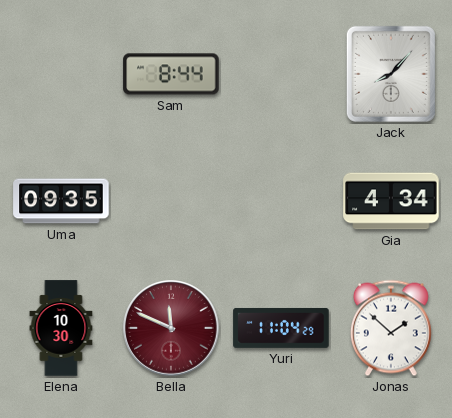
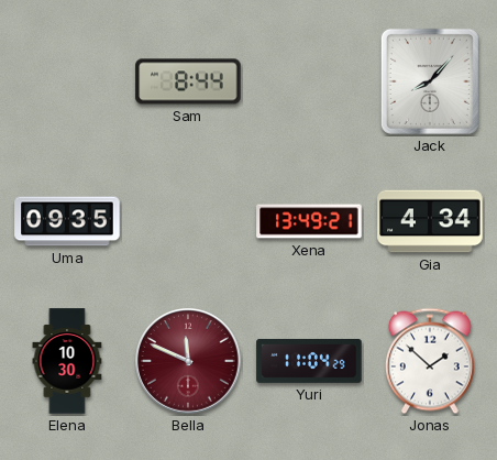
Xena: none -> 13:49
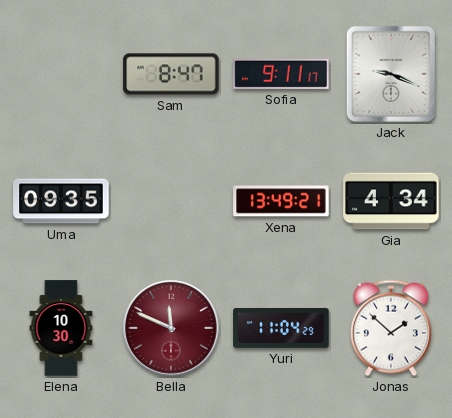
Sam: 8:44 -> 8:47
Sofia: none -> 9:11
Jack: 8:07 -> 9:19
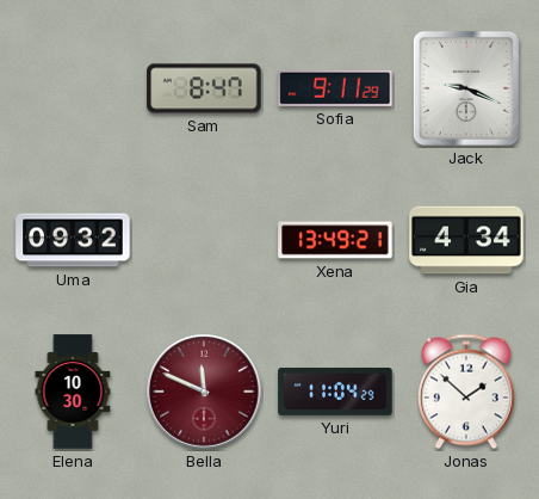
Sofia: 9:11:17 -> 9:11:29
Uma: 09:35 -> 09:32
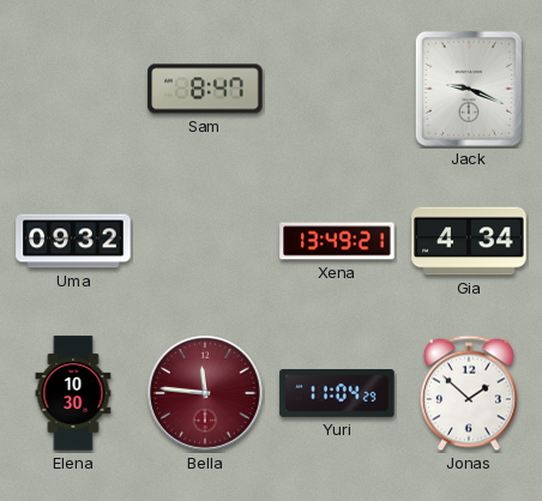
Sofia: 9:11 -> none
Bella: 11:49 -> 11:46
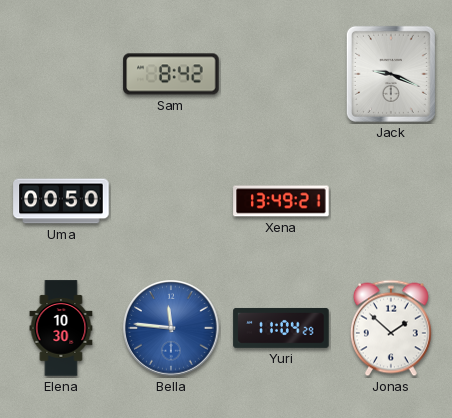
Sam: 8:47 -> 8:42
Uma: 09:32 -> 00:50
Gia: 4:34 -> none
Bella dial: burgundy -> blue
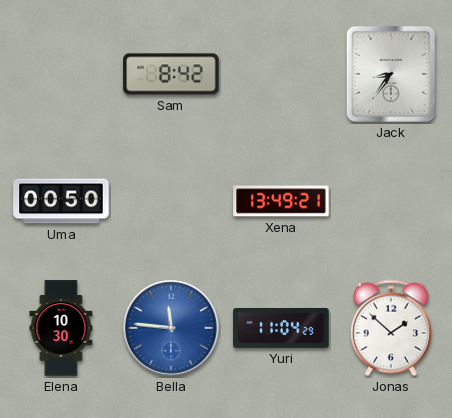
Jack: 9:19 -> 8:36
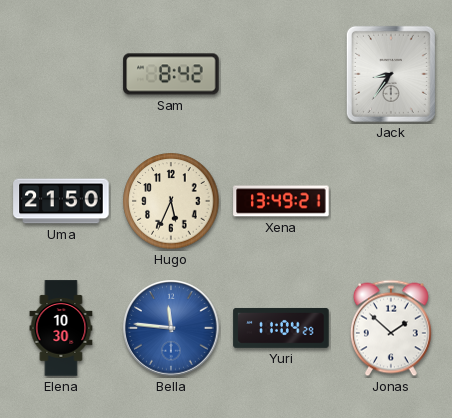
Uma: 00:50 -> 21:50
Hugo: none -> 5:34
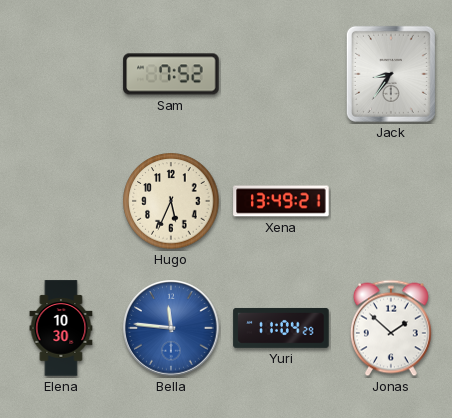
Sam: 8:42 -> 7:52
Uma: 21:50 -> none
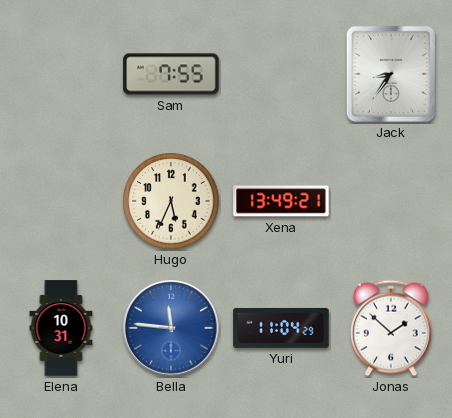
Sam: 7:52 -> 7:55
Elena: 10:30 -> 10:31
